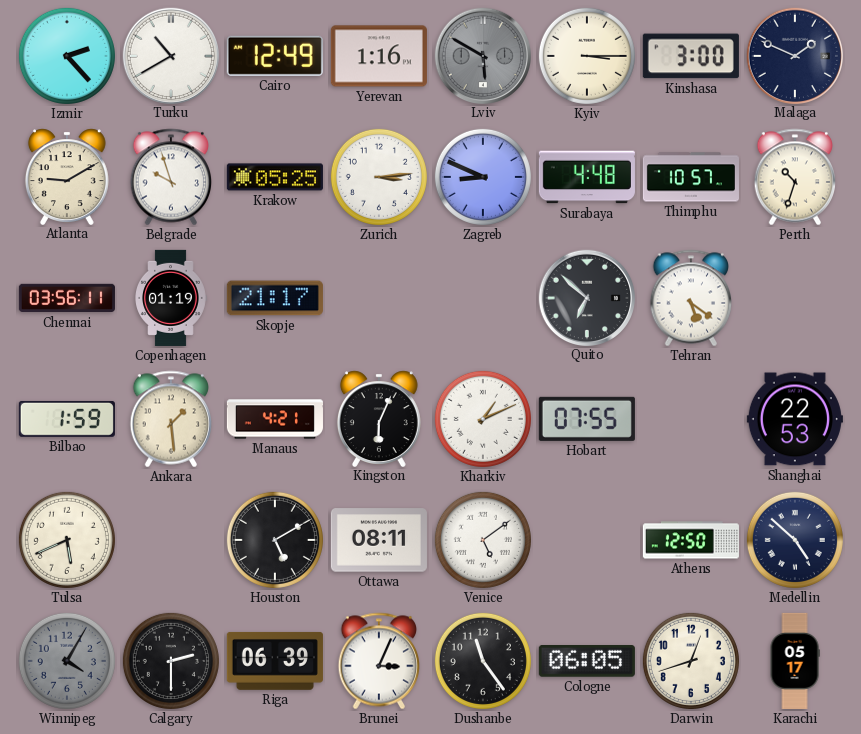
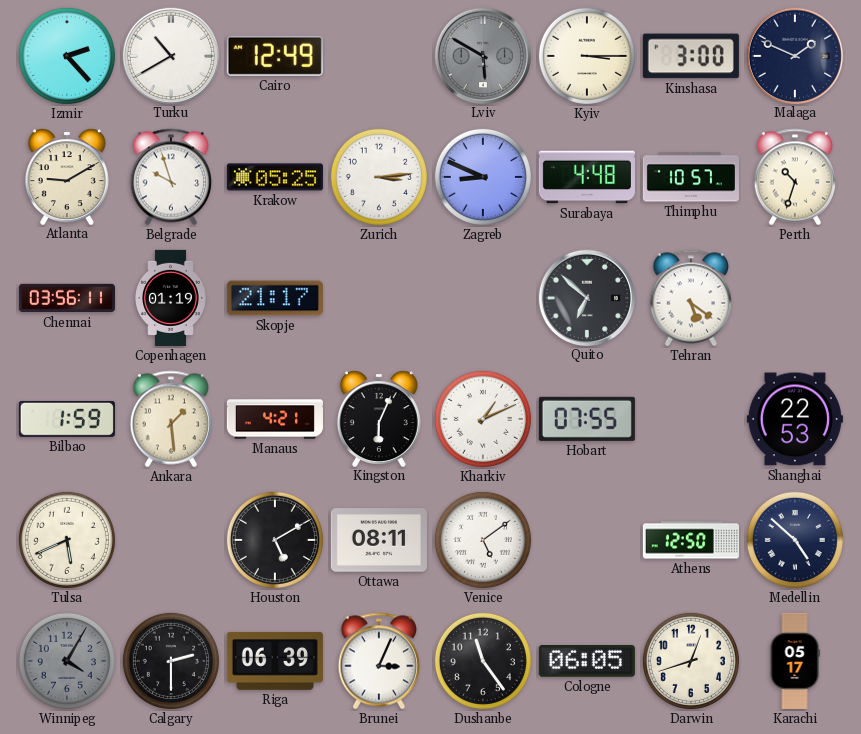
Yerevan: 1:16 -> none
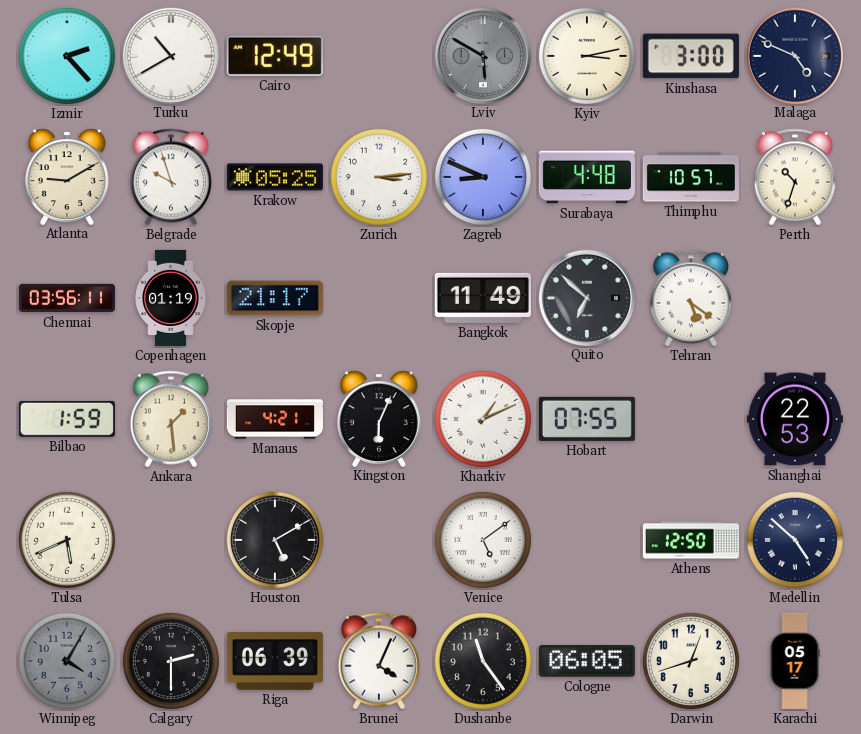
Kyiv: 3:15 -> 3:13
Malaga: 1:49 -> 4:49
Bangkok: none -> 11:49
Ottawa: 08:11 -> none
Brunei: 3:04 -> 4:04
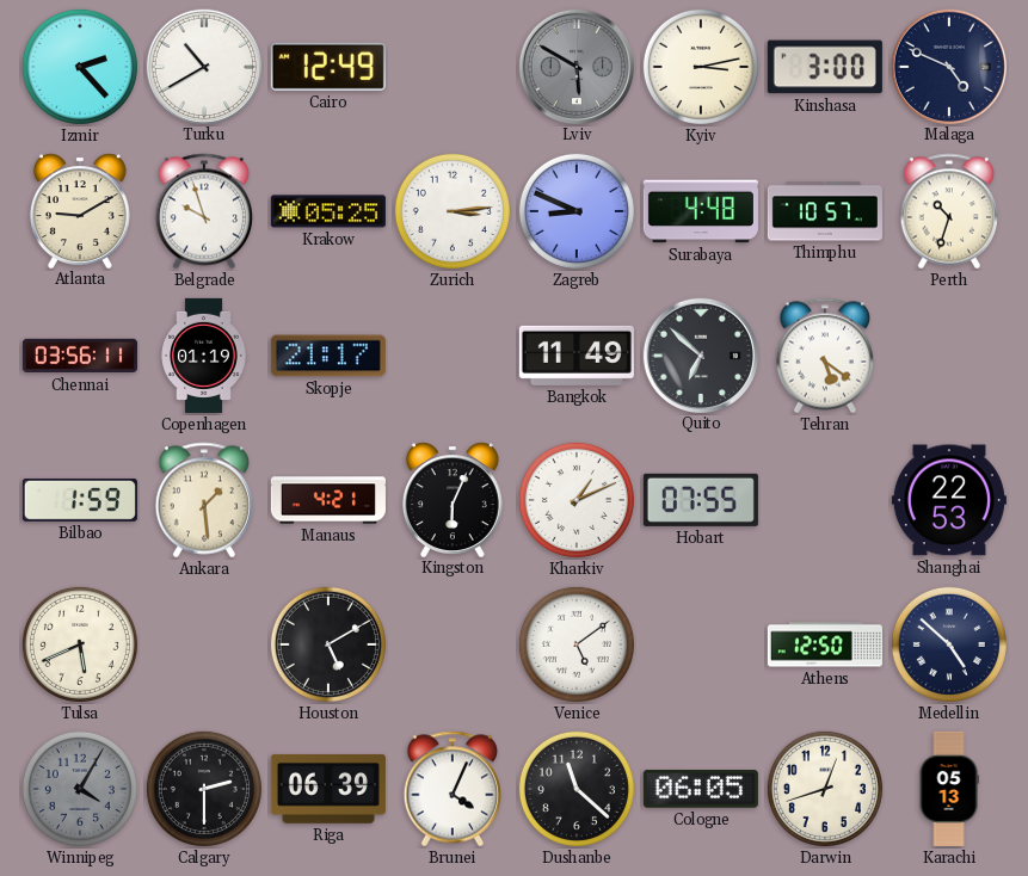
Dushanbe: 11:24 -> 11:22
Karachi: 05:17 -> 05:13
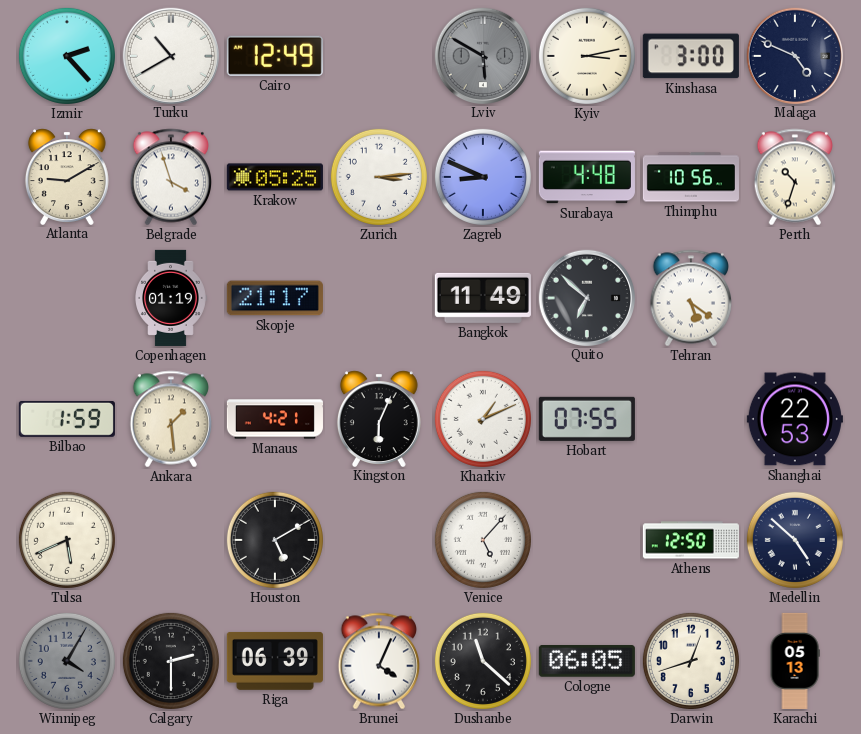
Belgrade: 9:57 -> 3:57
Thimphu: 10:57 -> 10:56
Chennai: 03:56 -> none
Venice: 5:09 -> 5:07
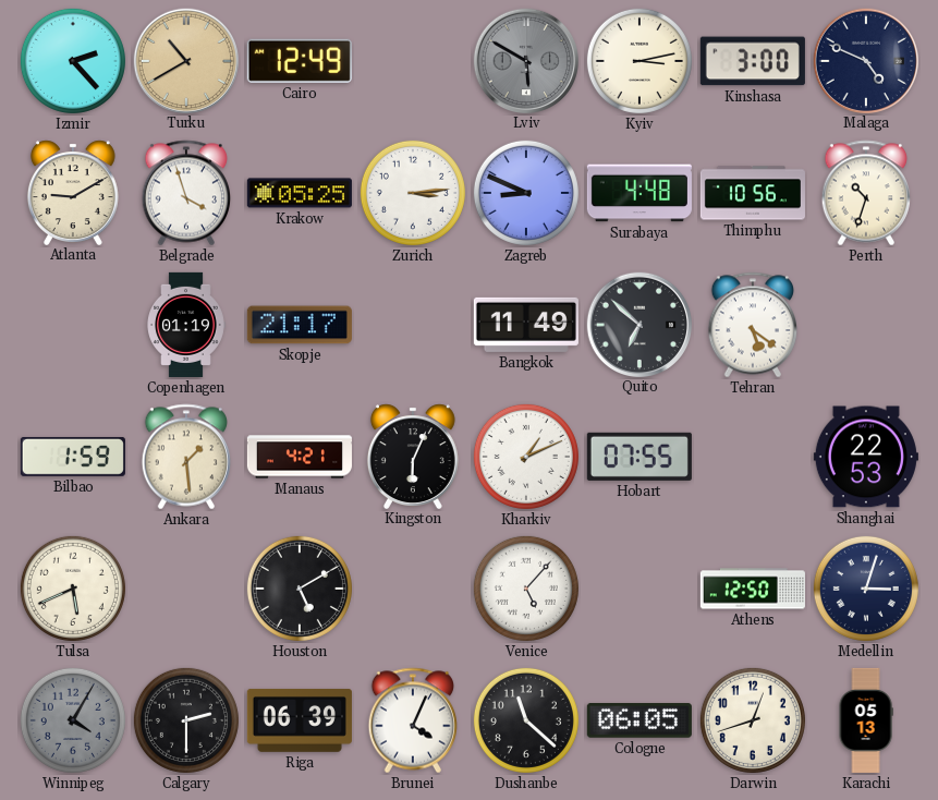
Turku dial: white -> champagne
Medellin: 4:52 -> 3:03
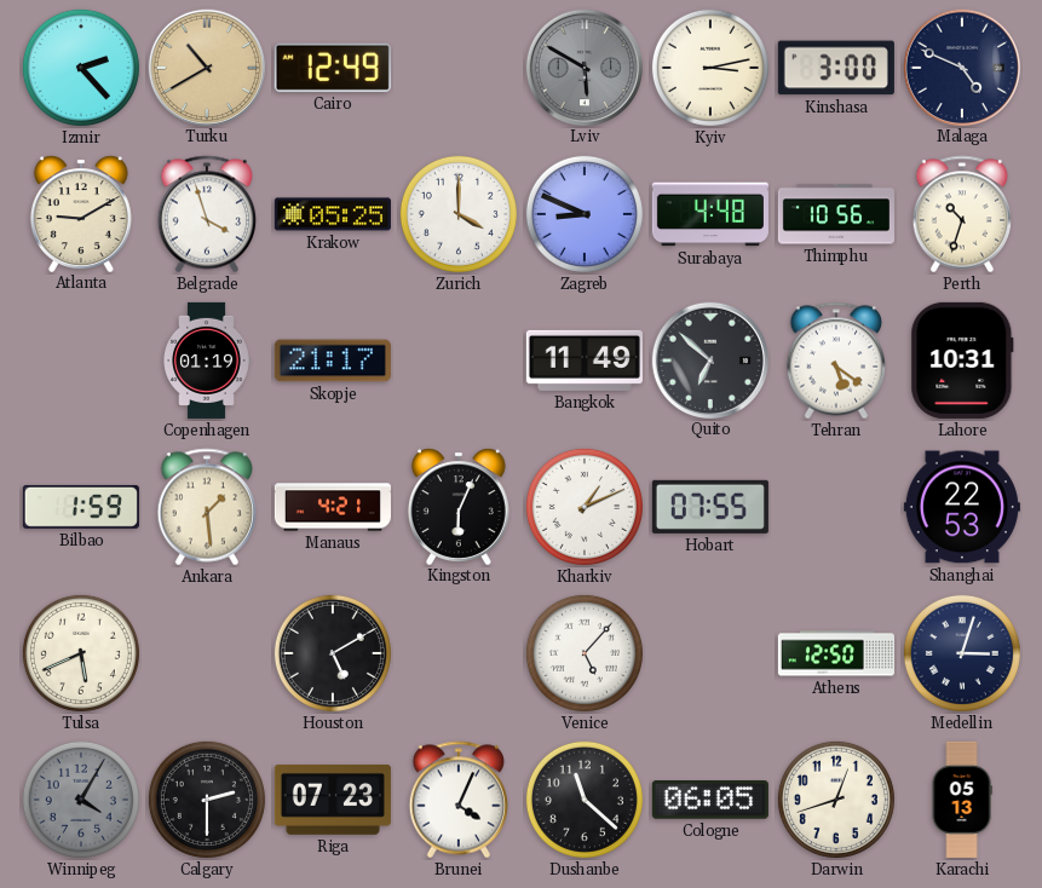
Zurich: 3:14 -> 4:00
Lahore: none -> 10:31
Riga: 06:39 -> 07:23
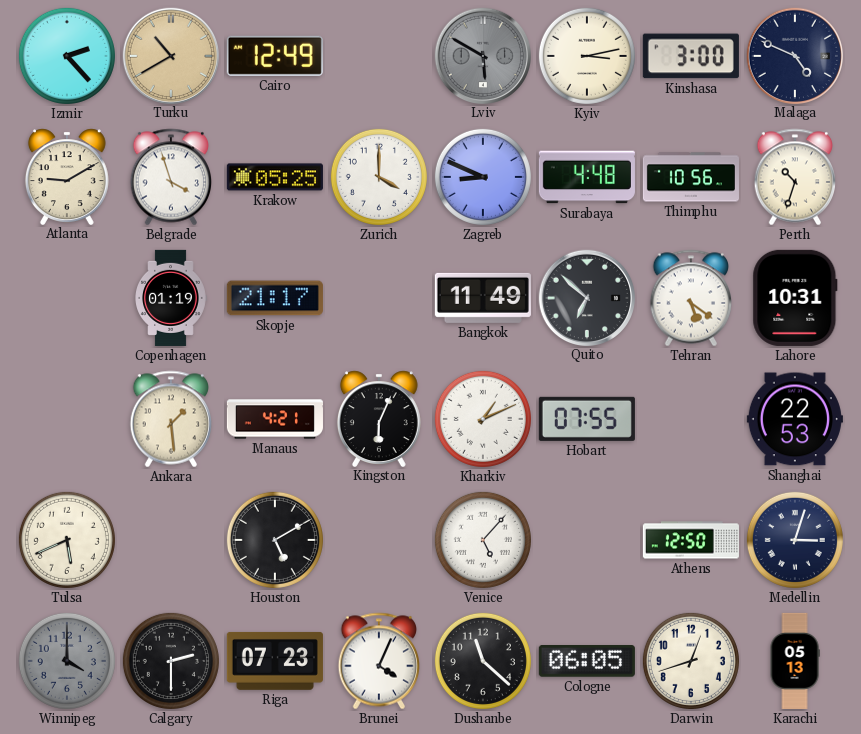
Bilbao: 1:59 -> none
Winnipeg: 4:05 -> 4:00
